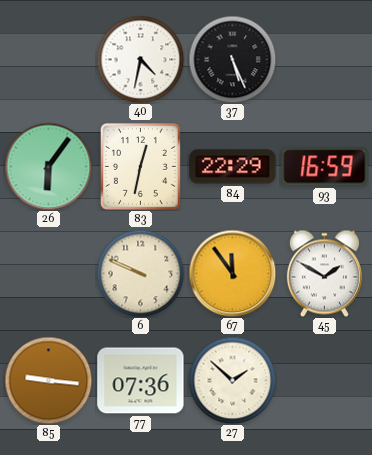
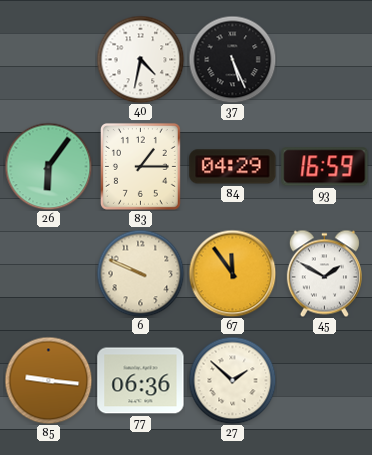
83: 12:32 -> 1:15
84: 22:29 -> 04:29
77: 07:36 -> 06:36
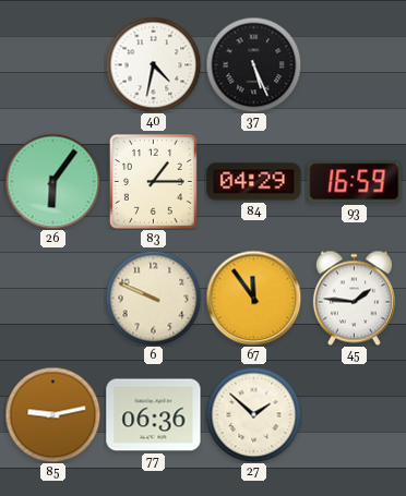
45: 1:50 -> 1:46
85: 9:16 -> 9:13
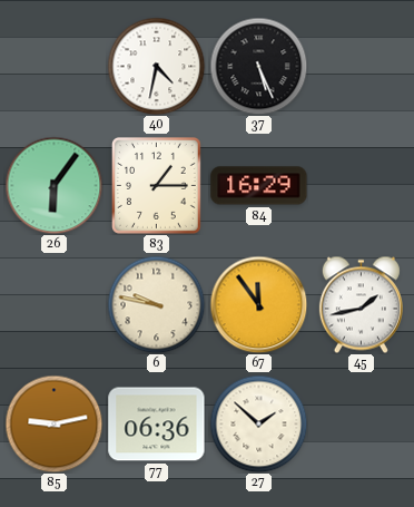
84: 04:29 -> 16:29
93: 16:59 -> none
6: 9:49 -> 9:47
45: 1:46 -> 1:43
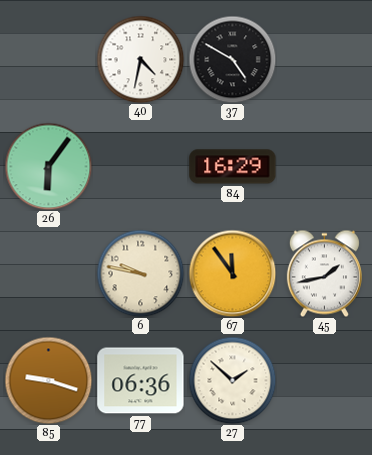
37: 5:26 -> 4:50
83: 1:15 -> none
85: 9:13 -> 9:18
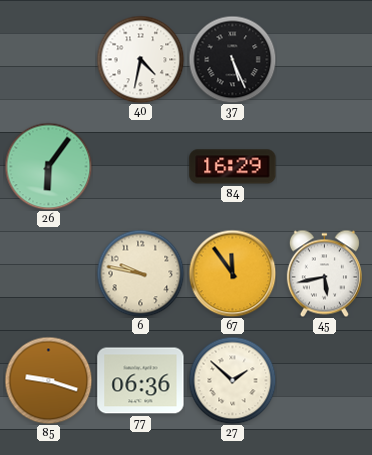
37: 4:50 -> 5:26
45: 1:43 -> 5:43
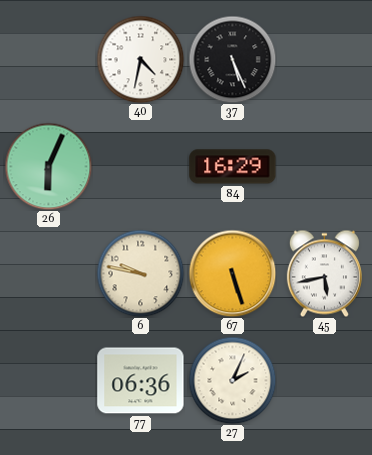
26: 6:06 -> 6:04
67: 11:54 -> 5:27
85: 9:18 -> none
27: 1:52 -> 2:04
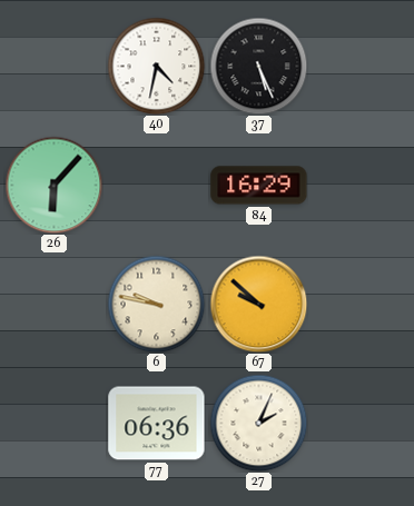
26: 6:04 -> 6:07
67: 5:27 -> 9:52
45: 5:43 -> none
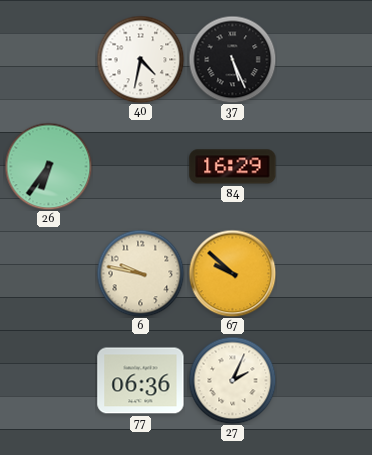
26: 6:07 -> 6:36
